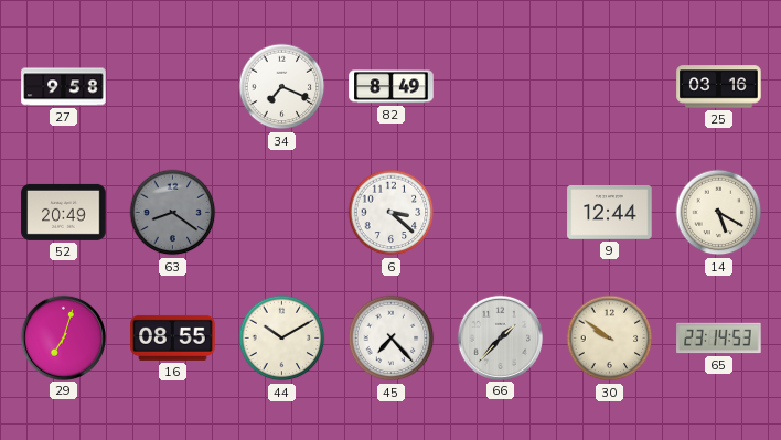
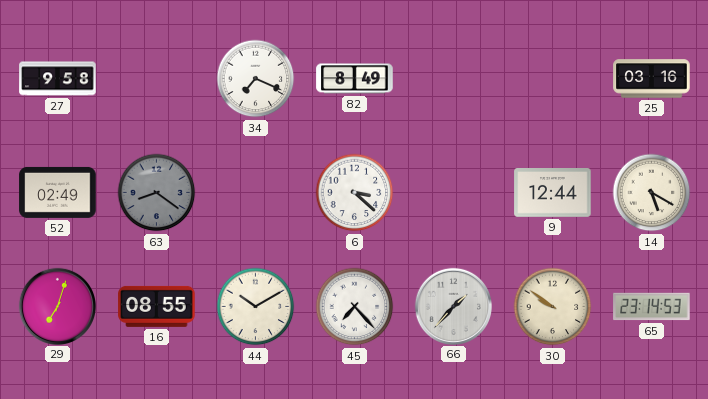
52: 20:49 -> 02:49
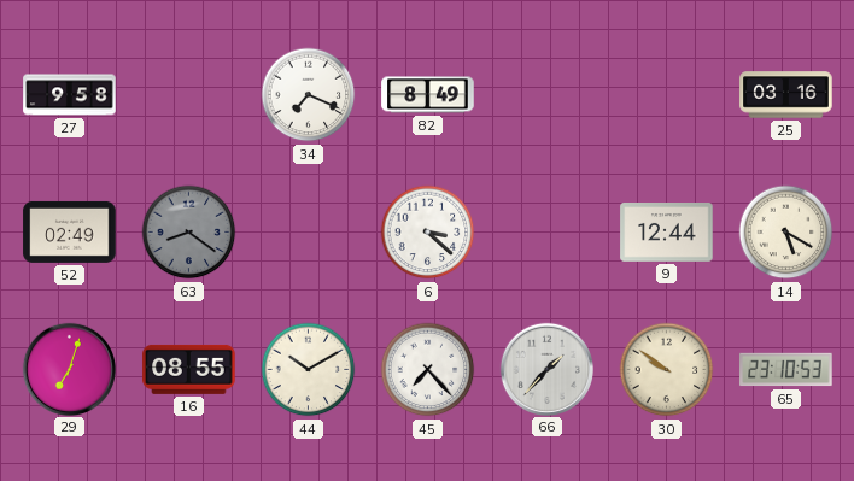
65: 23:14 -> 23:10
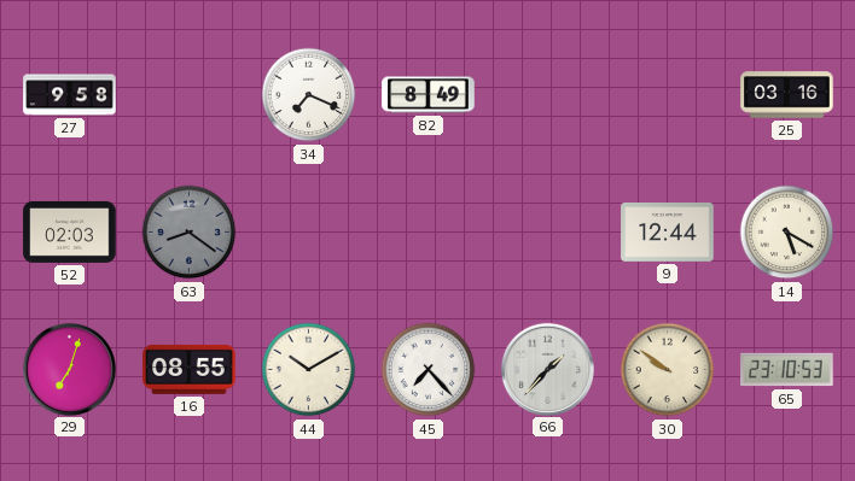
52: 02:49 -> 02:03
6: 3:22 -> none
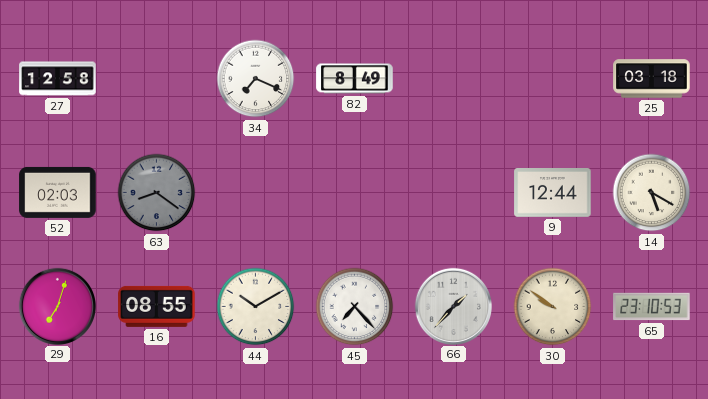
27: 9:58 -> 12:58
25: 03:16 -> 03:18
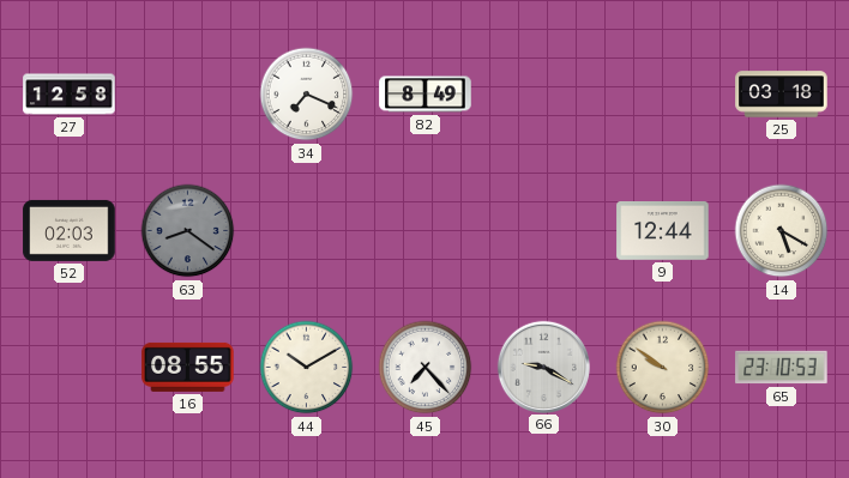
29: 7:03 -> none
66: 1:37 -> 9:20
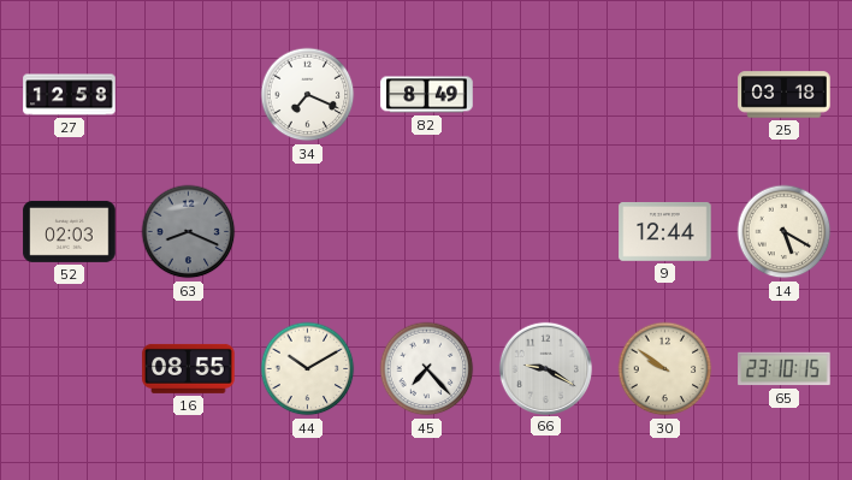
63: 8:21 -> 8:19
65: 23:10:53 -> 23:10:15
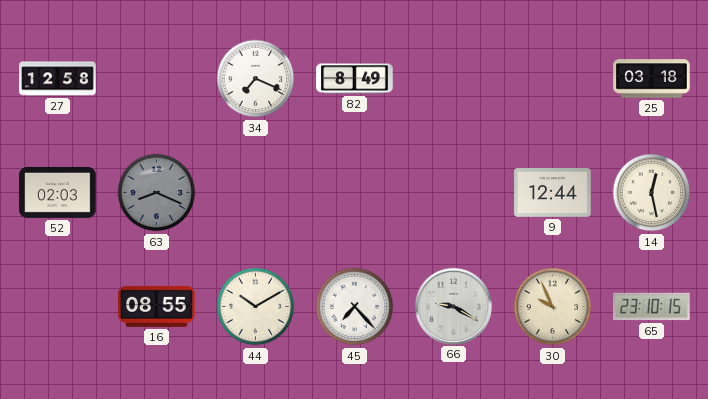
14: 5:20 -> 12:28
30: 9:51 -> 9:56
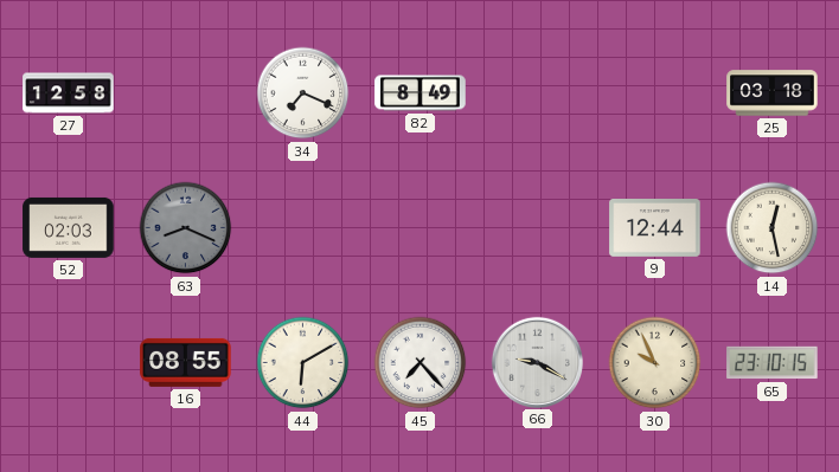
44: 10:10 -> 6:10
